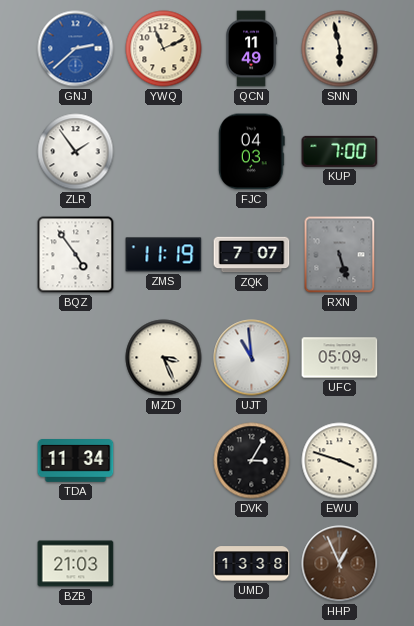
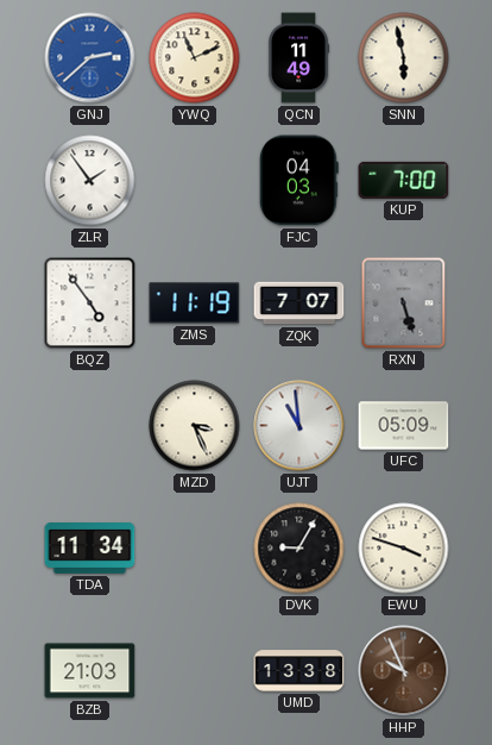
DVK: 3:05 -> 9:05
HHP: 12:56 -> 9:56
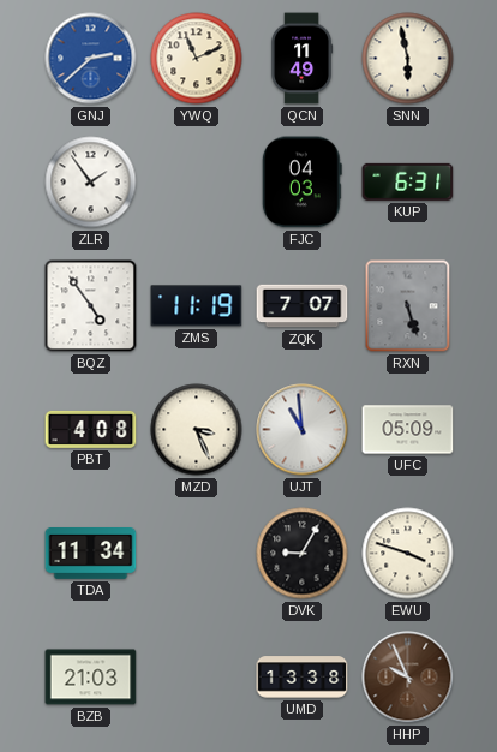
KUP: 7:00 -> 6:31
PBT: none -> 4:08
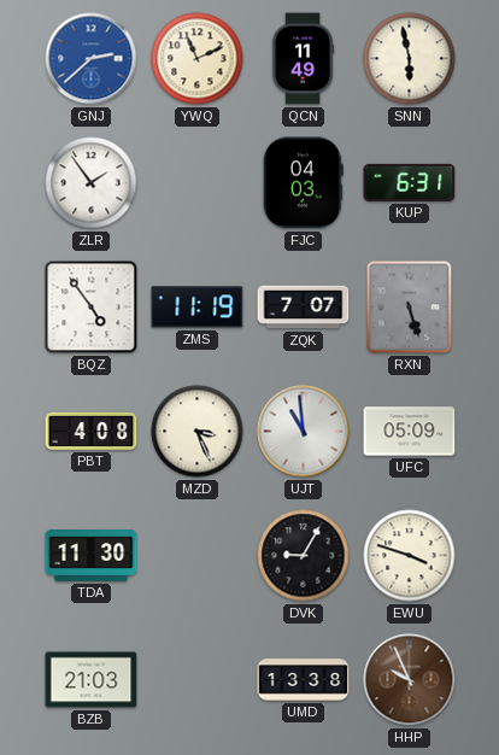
TDA: 11:34 -> 11:30
